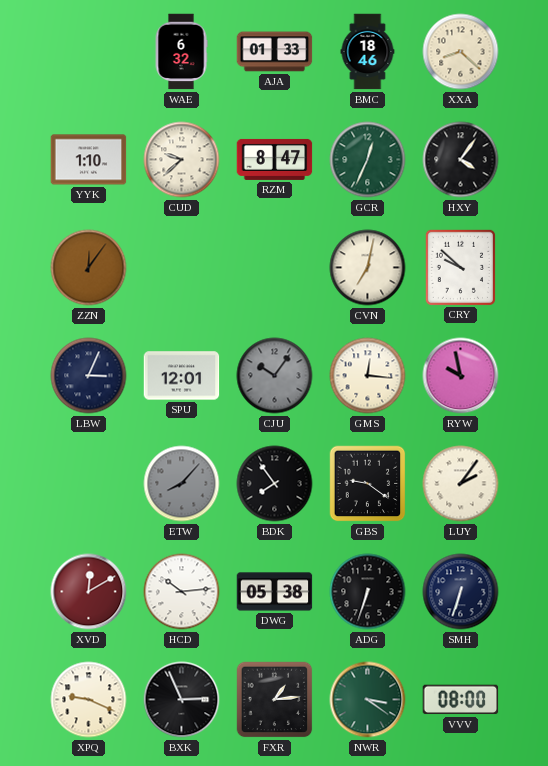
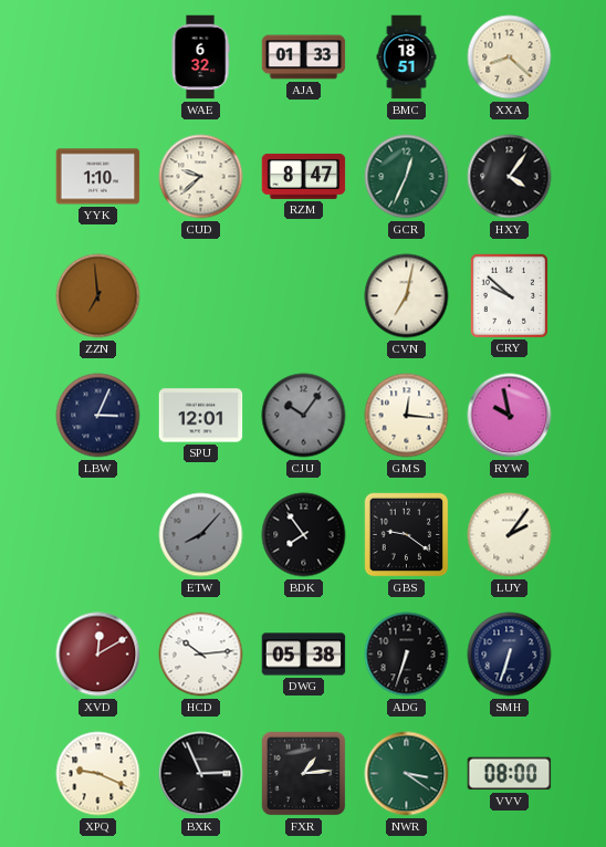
BMC: 18:46 -> 18:51
ZZN: 12:06 -> 6:59
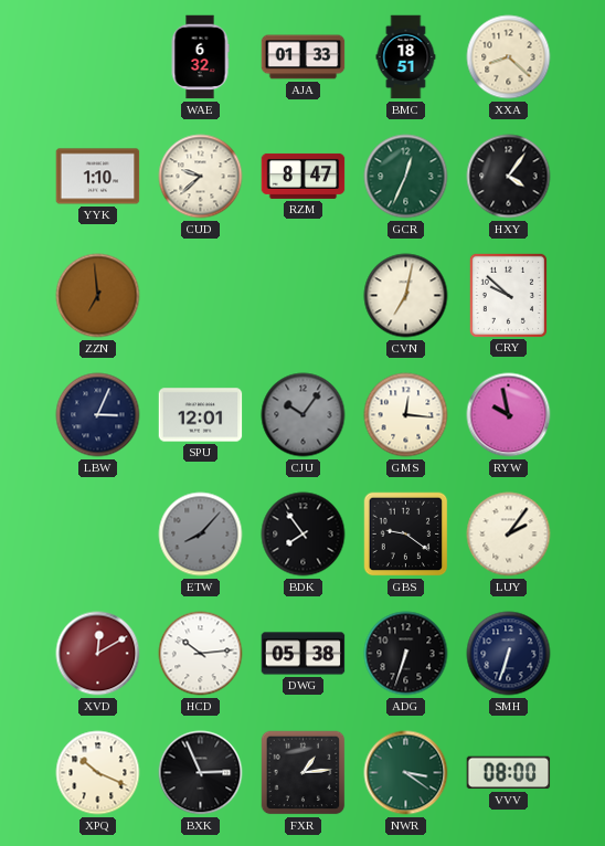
XPQ: 9:19 -> 10:19
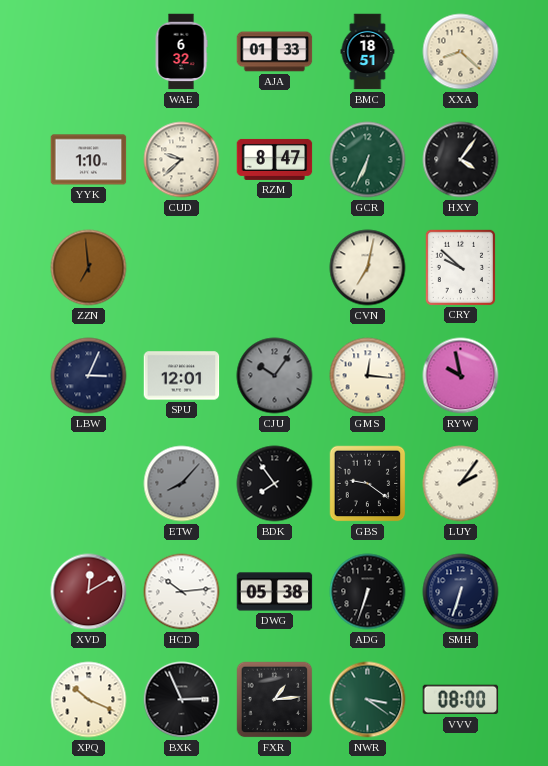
GCR: 12:34 -> 6:34
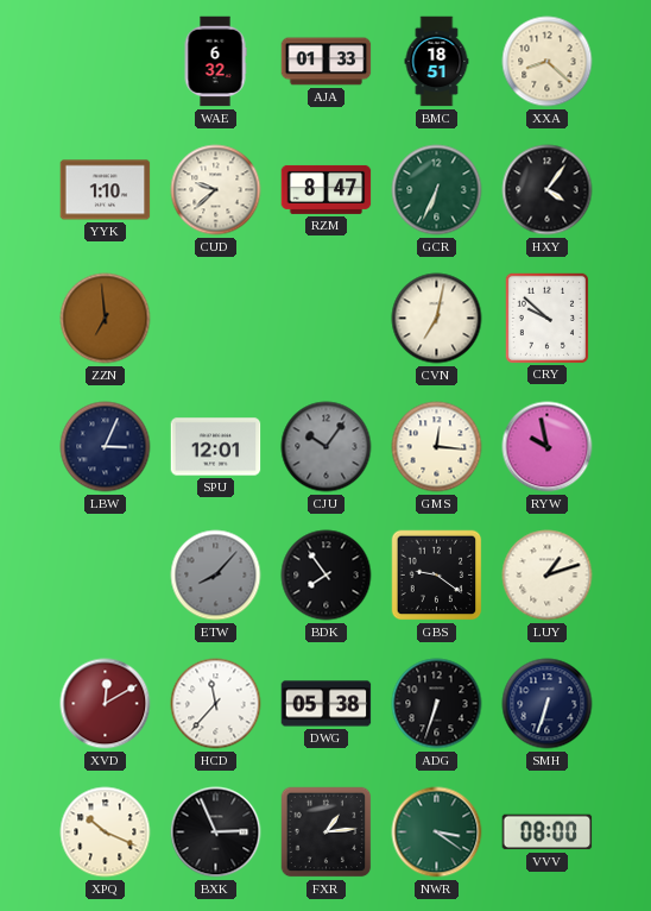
LUY: 2:06 -> 1:12
HCD: 10:14 -> 11:37
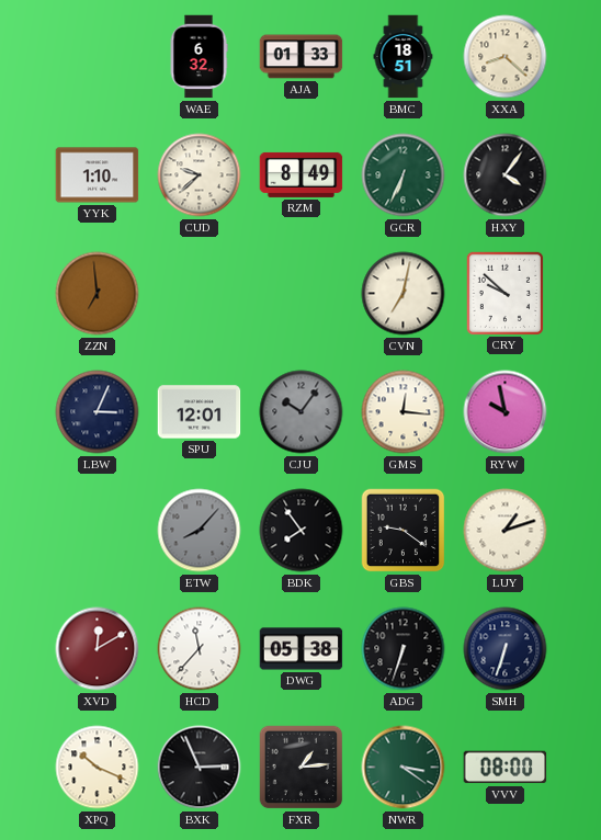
RZM: 8:47 -> 8:49
